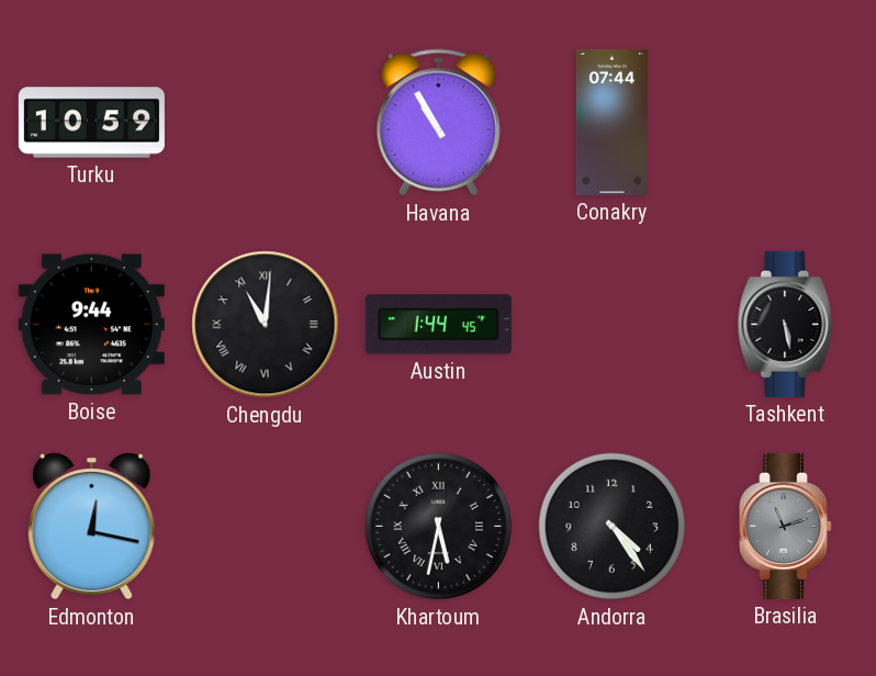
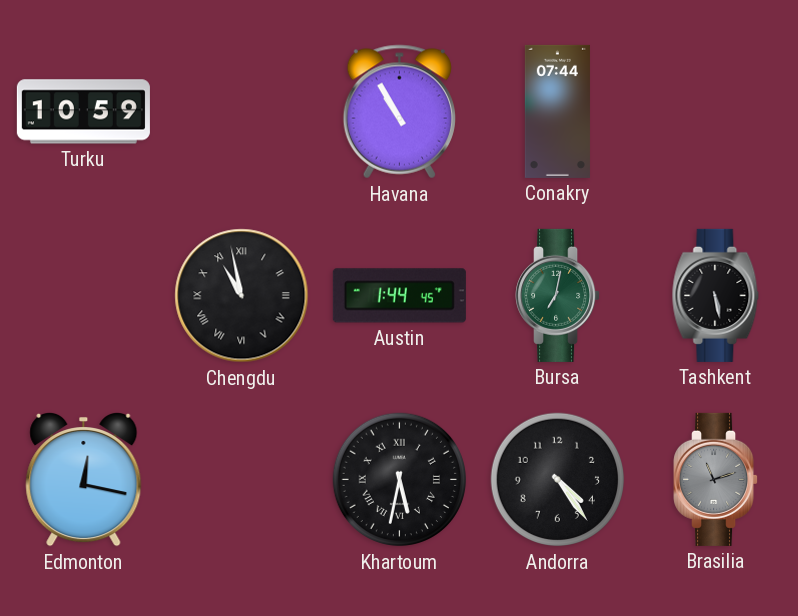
Boise: 9:44 -> none
Chengdu: 11:01 -> 10:58
Bursa: none -> 7:02
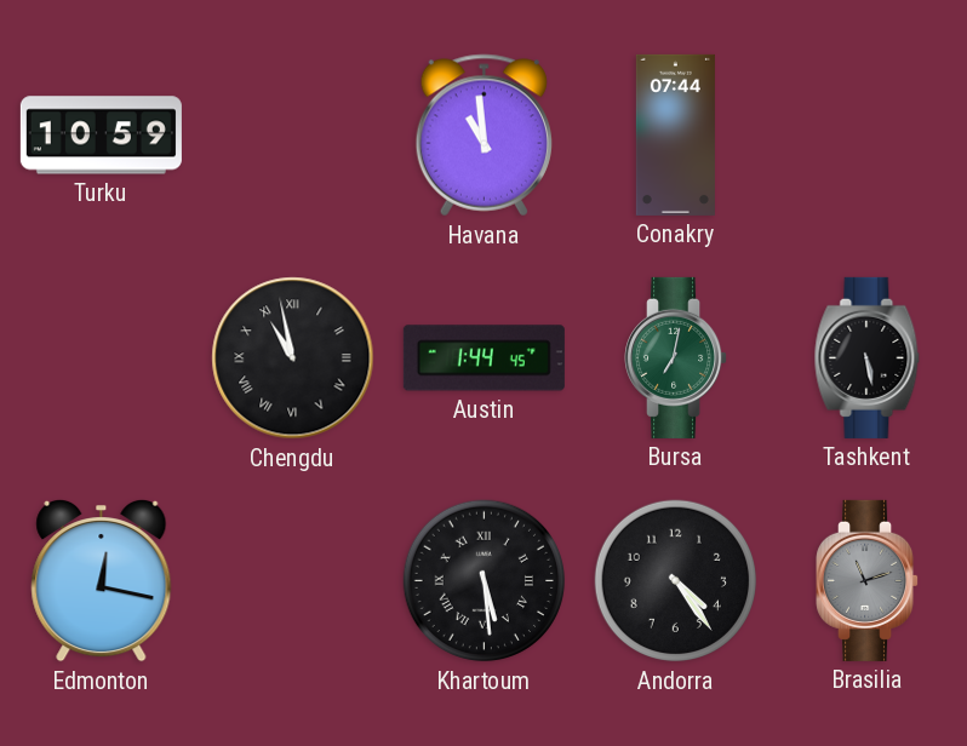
Havana: 10:55 -> 10:59
Khartoum: 5:32 -> 5:29
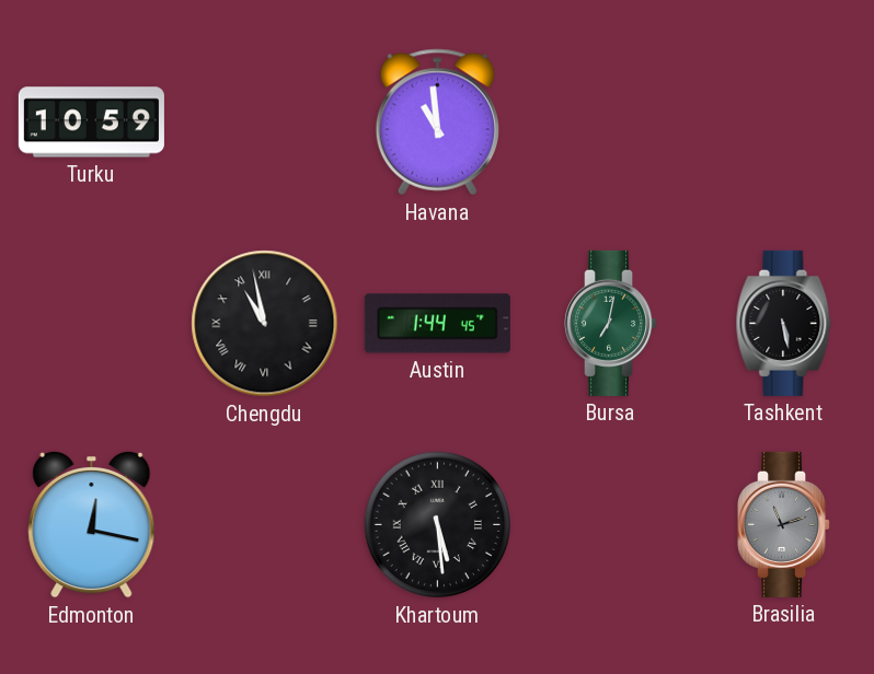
Conakry: 07:44 -> none
Andorra: 4:24 -> none
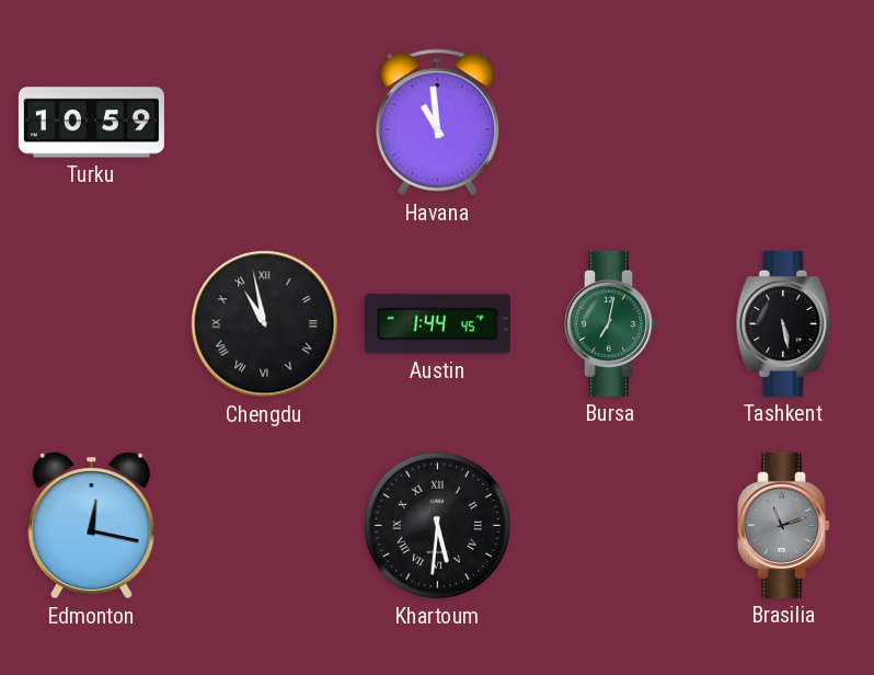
Khartoum: 5:29 -> 5:31
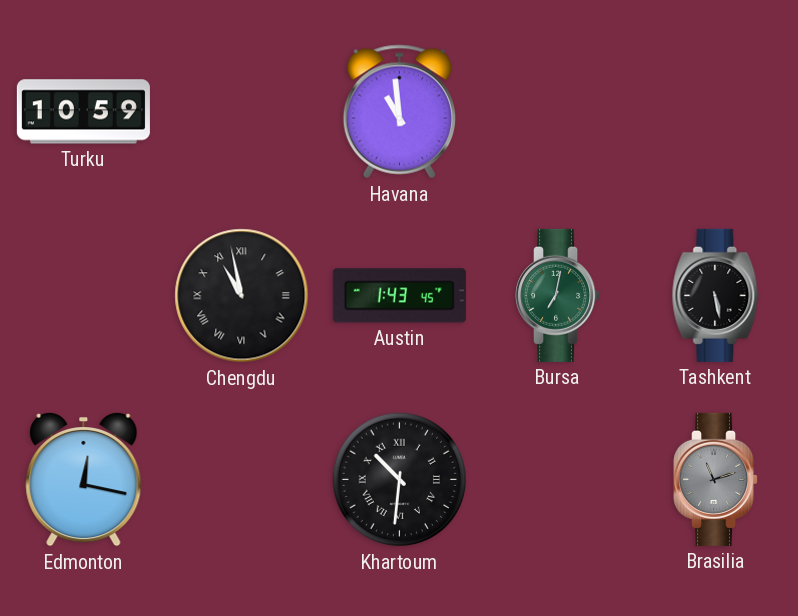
Austin: 1:44 -> 1:43
Khartoum: 5:31 -> 10:31
